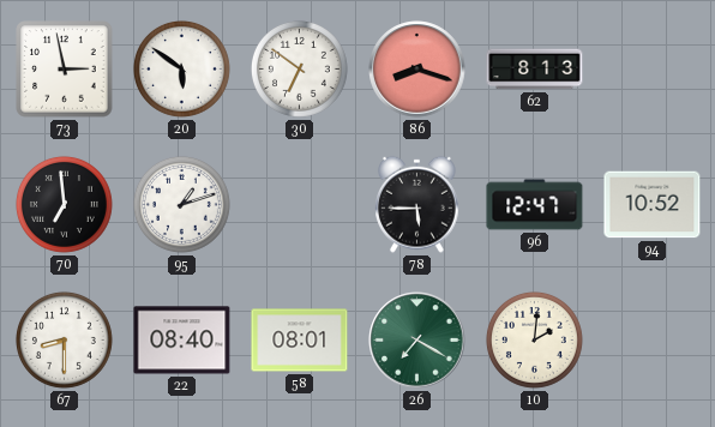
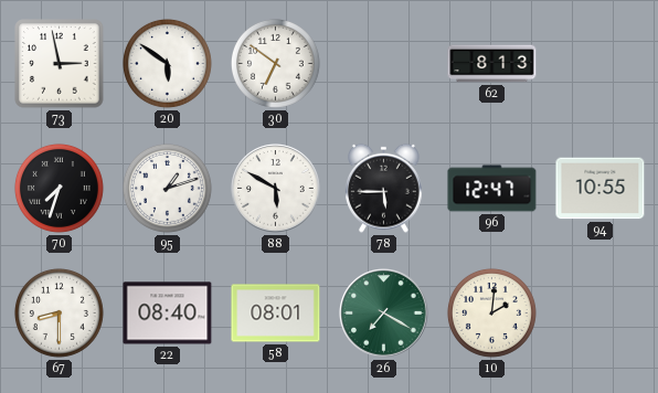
86: 8:18 -> none
70: 6:59 -> 7:33
88: none -> 5:50
94: 10:52 -> 10:55
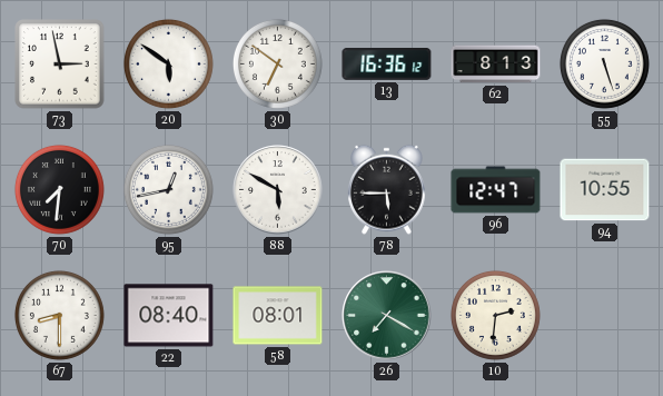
13: none -> 16:36
55: none -> 5:27
70: 7:33 -> 7:31
95: 1:12 -> 12:43
10: 2:01 -> 2:31
